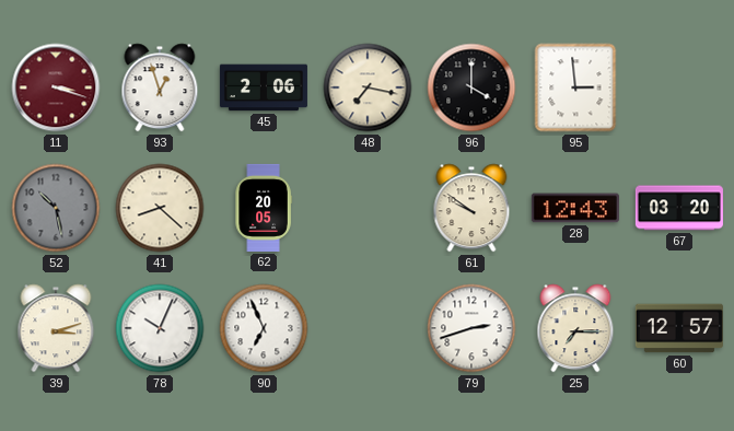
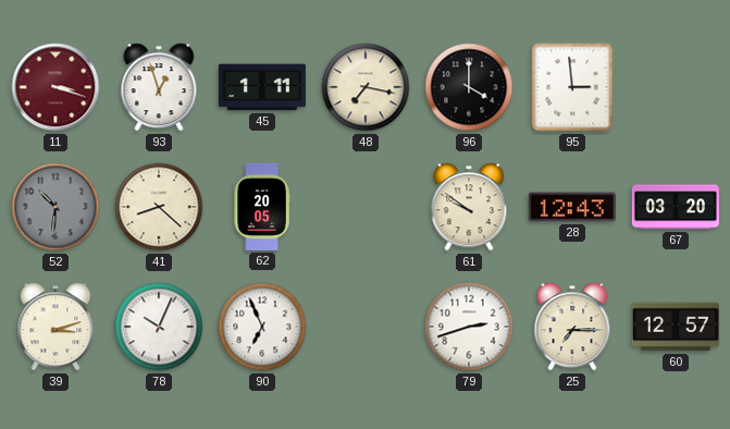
45: 2:06 -> 1:11
52: 10:28 -> 10:31
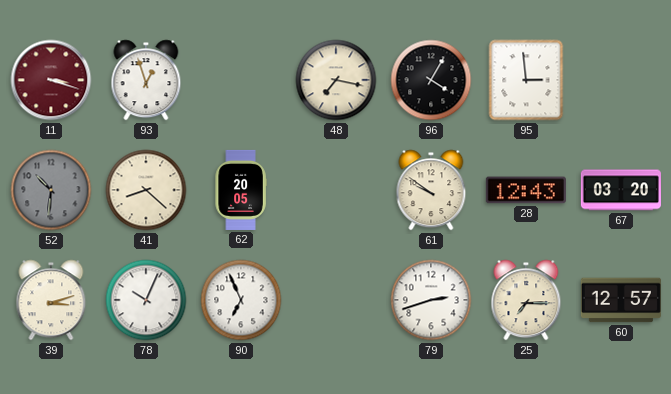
45: 1:11 -> none
96: 4:00 -> 4:05
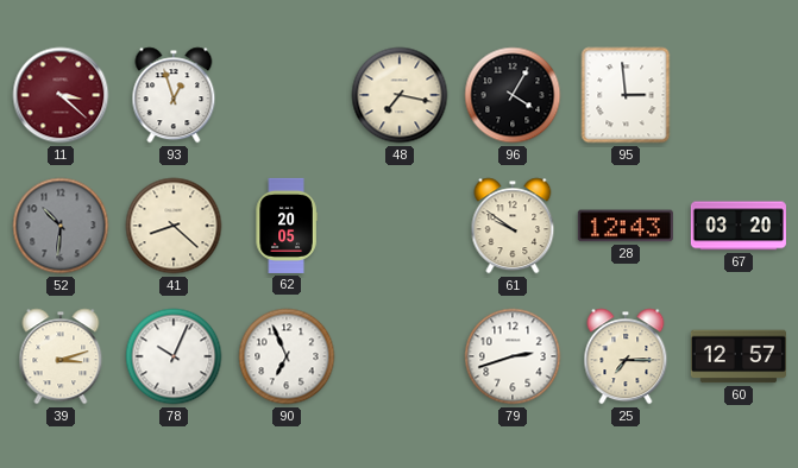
11: 3:18 -> 3:22
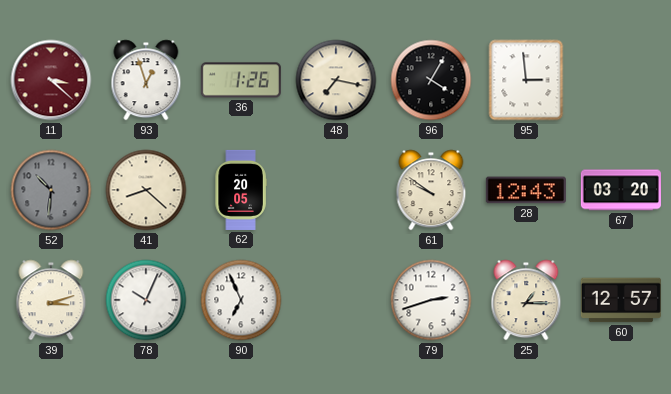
36: none -> 1:26
25: 7:15 -> 1:15
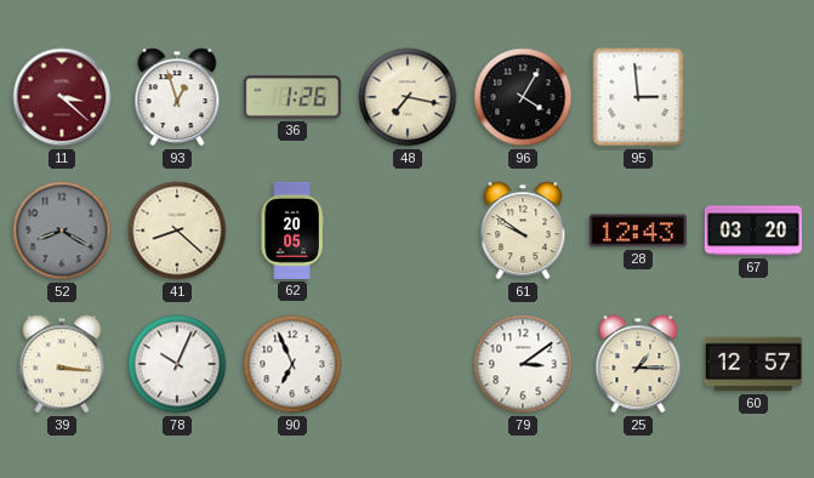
52: 10:31 -> 8:20
39: 3:12 -> 3:16
79: 2:42 -> 3:09
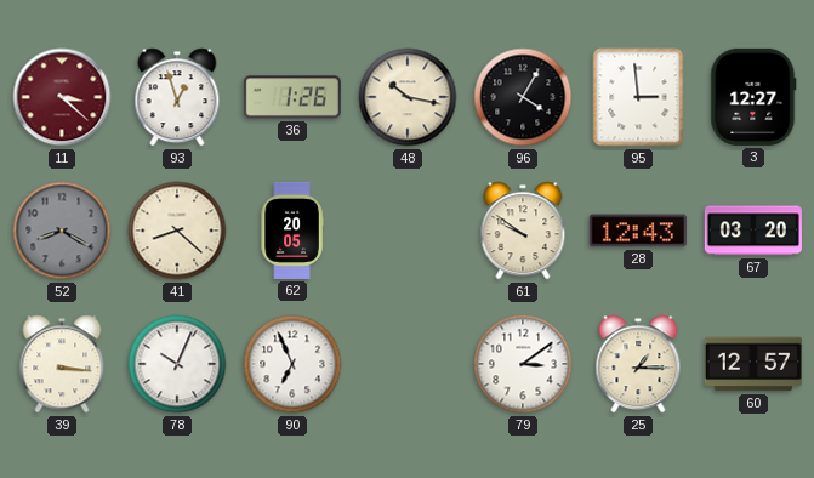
48: 7:17 -> 10:17
3: none -> 12:27
